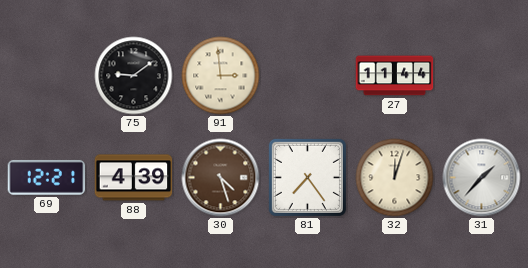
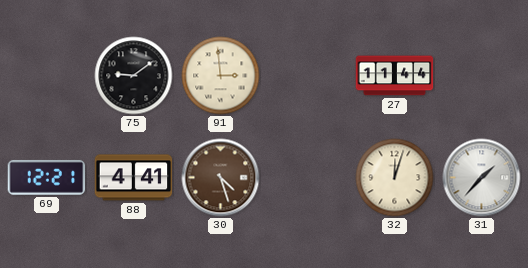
88: 4:39 -> 4:41
81: 7:24 -> none
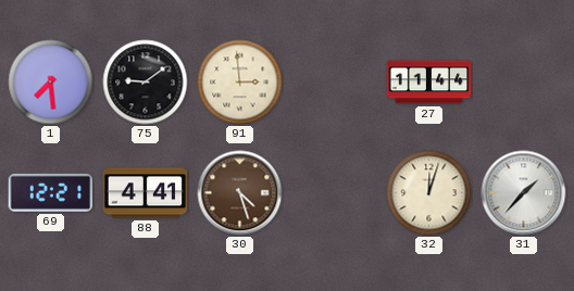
1: none -> 7:29
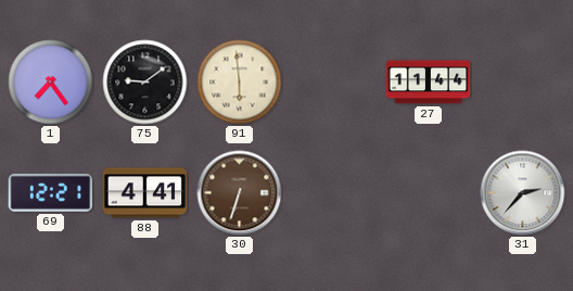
1: 7:29 -> 7:24
91: 2:59 -> 5:59
30: 4:27 -> 6:33
32: 12:03 -> none
31: 1:37 -> 2:37
